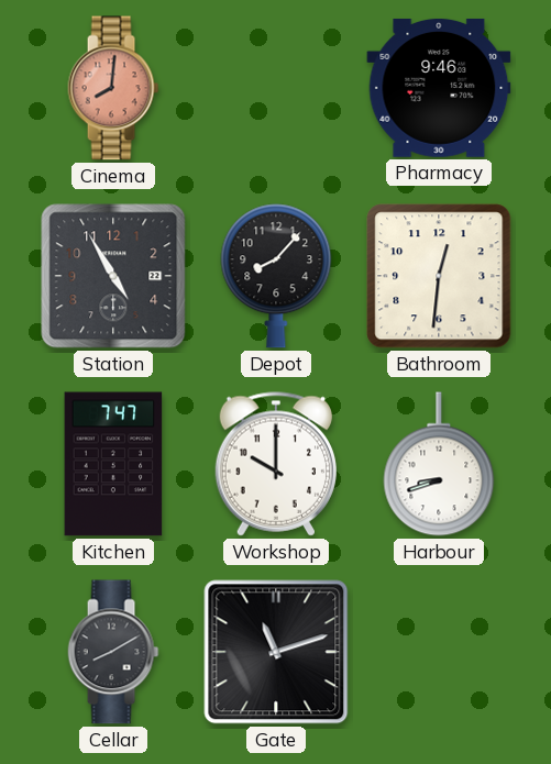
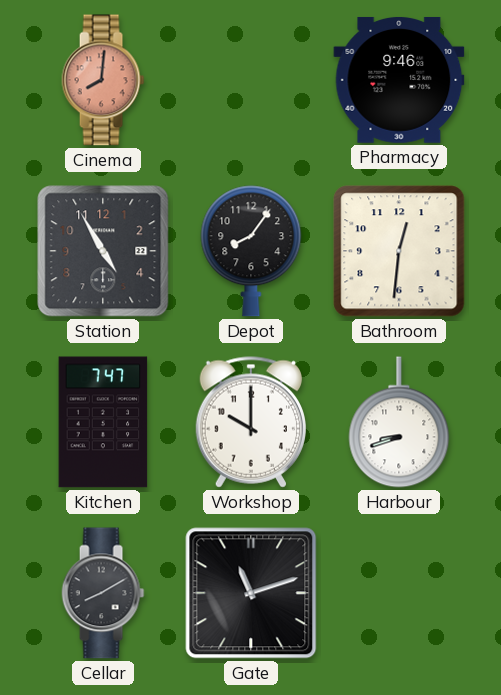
Depot: 8:07 -> 8:06
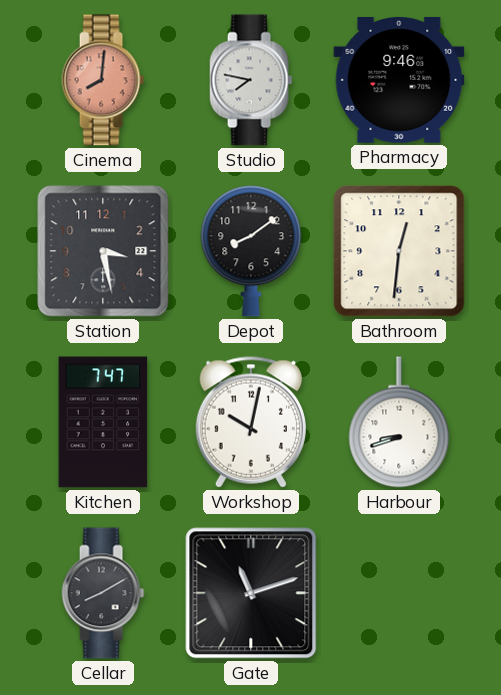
Studio: none -> 7:47
Station: 4:55 -> 3:28
Depot: 8:06 -> 8:09
Workshop: 10:00 -> 10:02
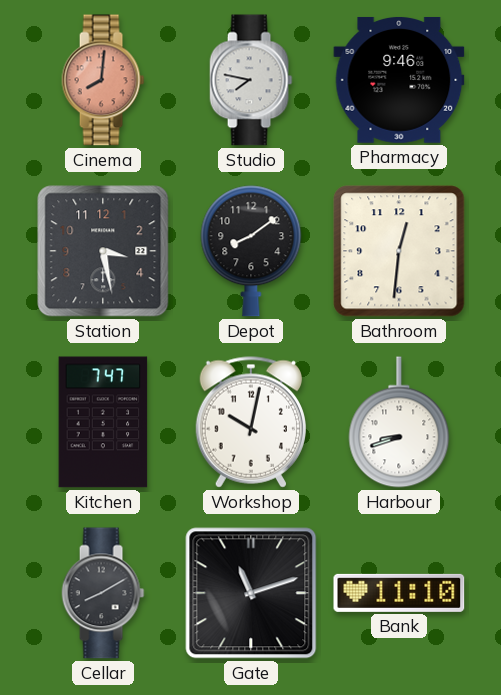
Bank: none -> 11:10
